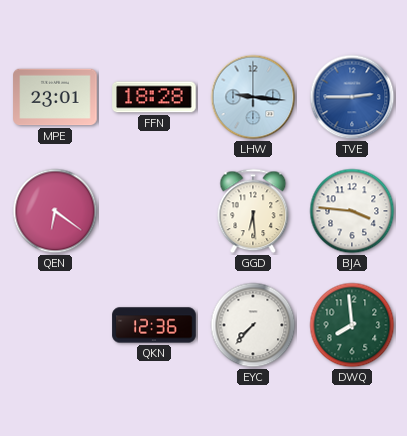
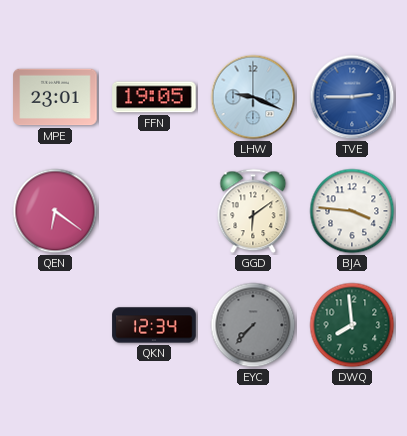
FFN: 18:28 -> 19:05
LHW: 9:16 -> 9:19
GGD: 6:29 -> 6:09
QKN: 12:36 -> 12:34
EYC dial: white -> grey
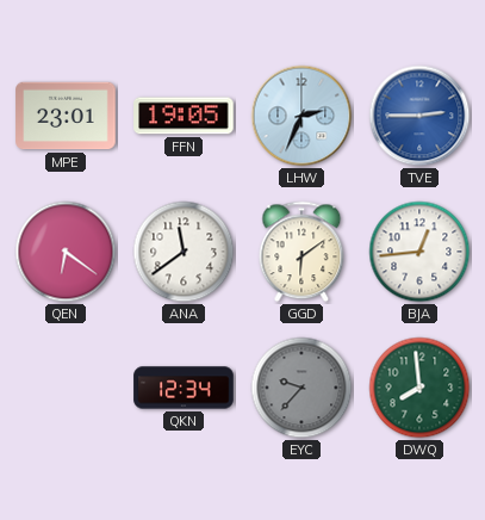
LHW: 9:19 -> 2:34
ANA: none -> 11:39
BJA: 3:46 -> 12:44
EYC: 7:37 -> 9:37
